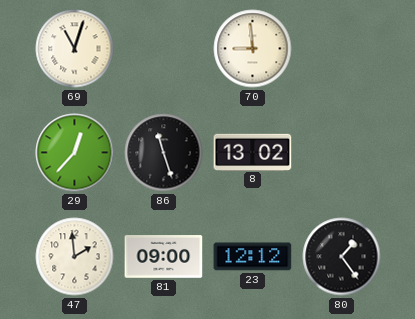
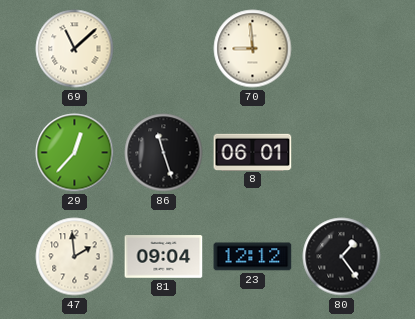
69: 11:03 -> 11:08
8: 13:02 -> 06:01
81: 09:00 -> 09:04
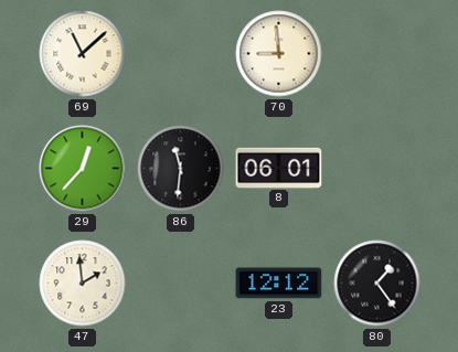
86: 11:27 -> 11:31
81: 09:04 -> none
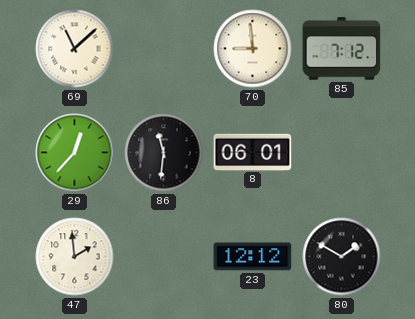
85: none -> 7:12
80: 1:24 -> 1:50
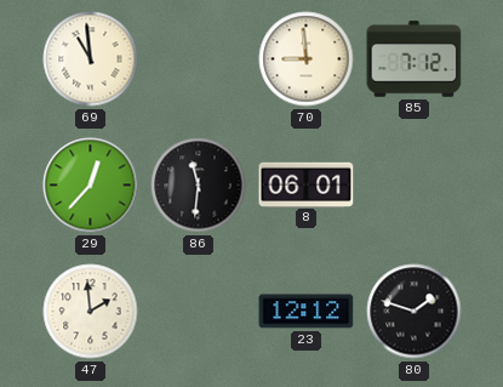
69: 11:08 -> 10:59
80: 1:50 -> 1:48
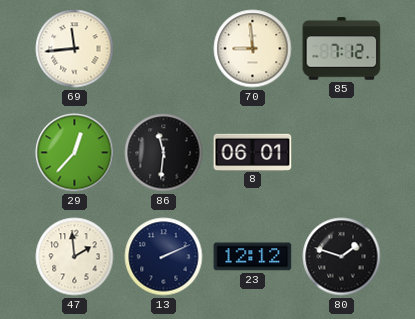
69: 10:59 -> 11:44
13: none -> 2:11
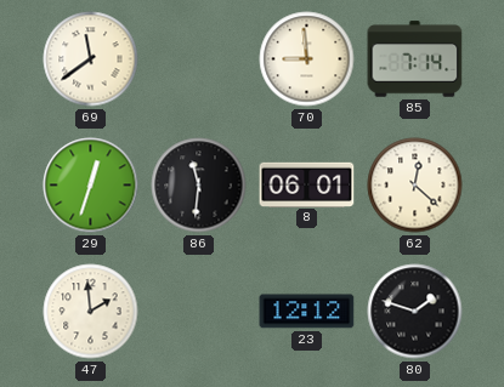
69: 11:44 -> 11:39
85: 7:12 -> 7:14
29: 12:37 -> 12:33
62: none -> 12:22
13: 2:11 -> none
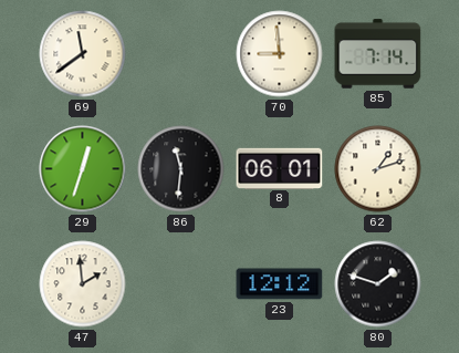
62: 12:22 -> 1:12
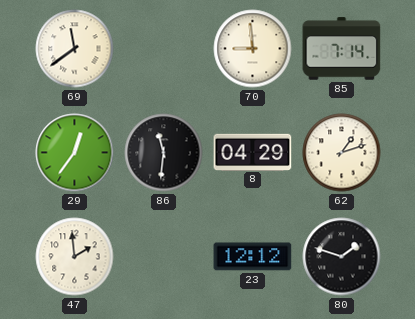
29: 12:33 -> 12:36
8: 06:01 -> 04:29
